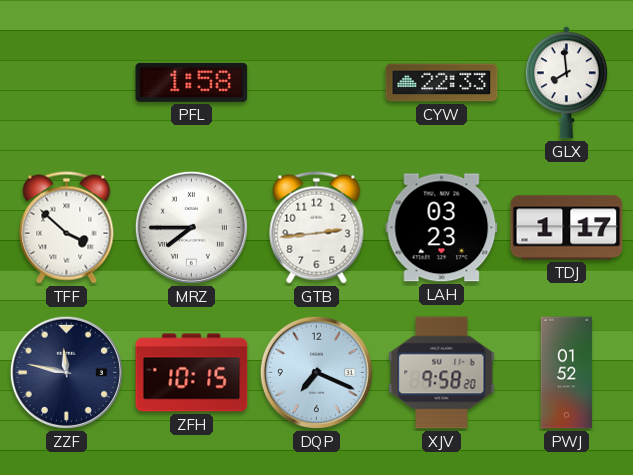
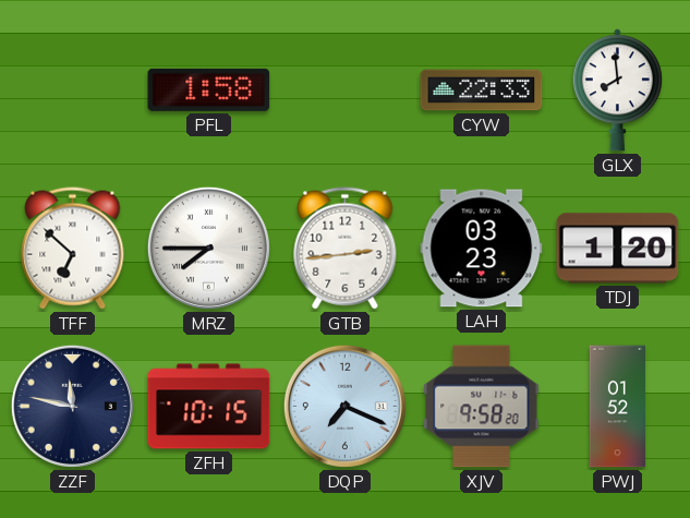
TFF: 3:52 -> 6:52
TDJ: 1:17 -> 1:20
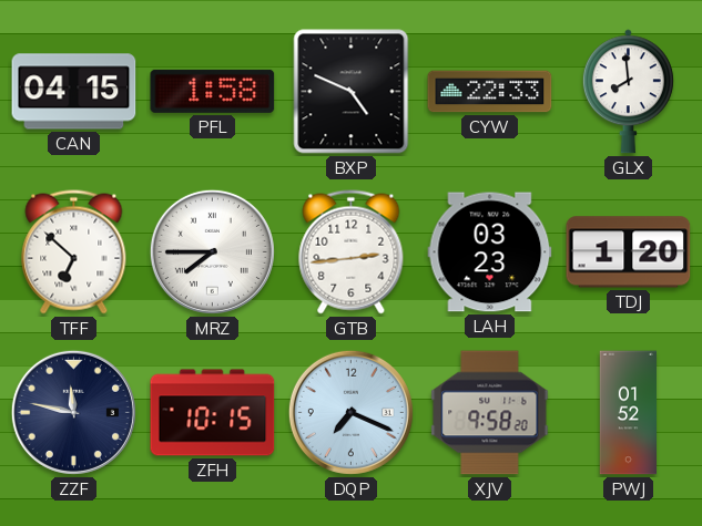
CAN: none -> 04:15
BXP: none -> 4:49
